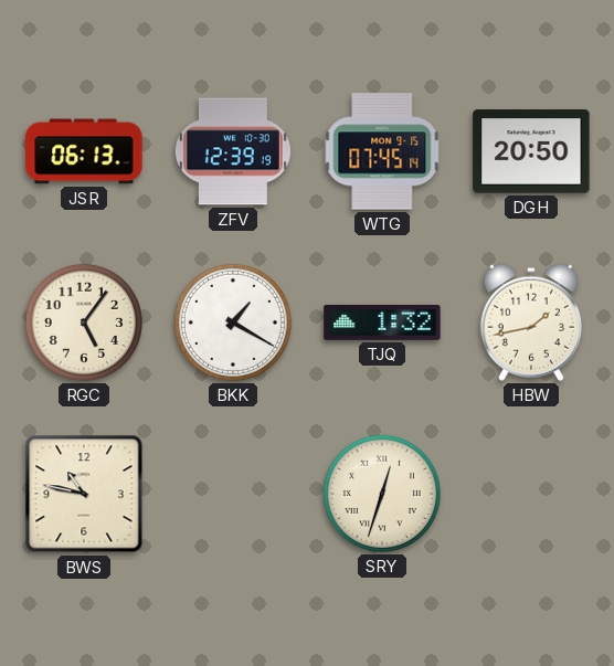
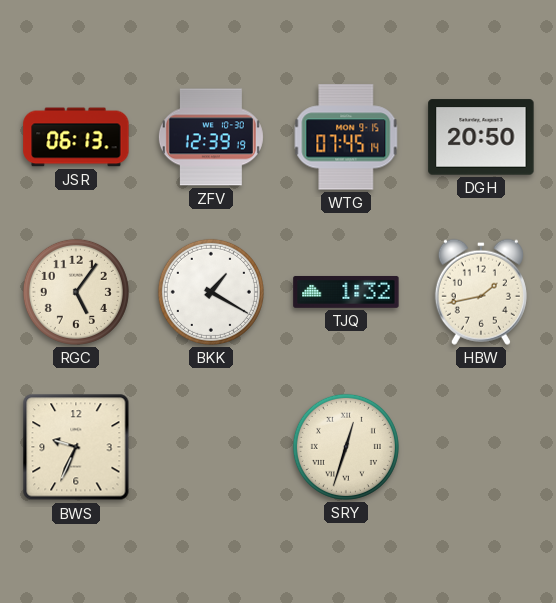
BWS: 10:47 -> 9:34
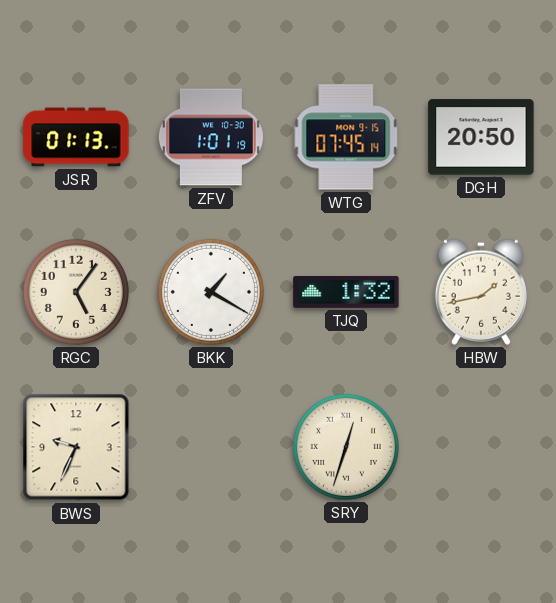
JSR: 06:13 -> 01:13
ZFV: 12:39 -> 1:01
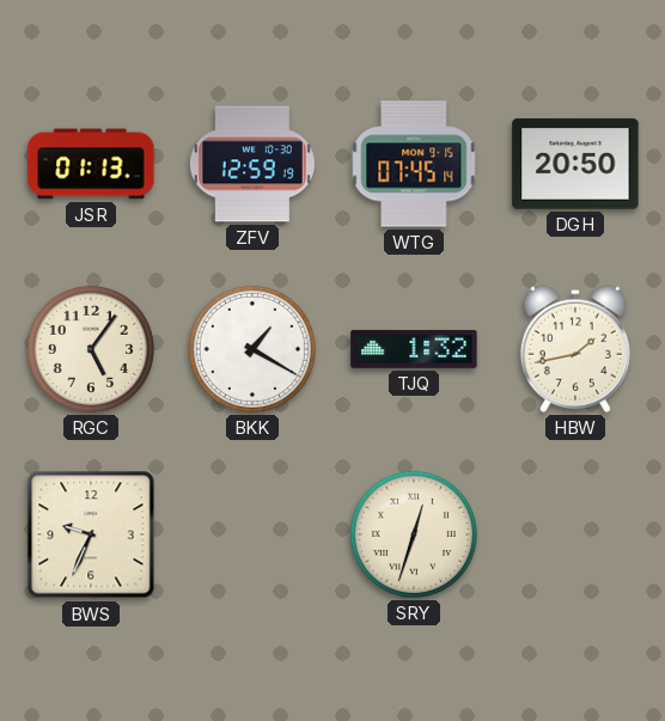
ZFV: 1:01 -> 12:59
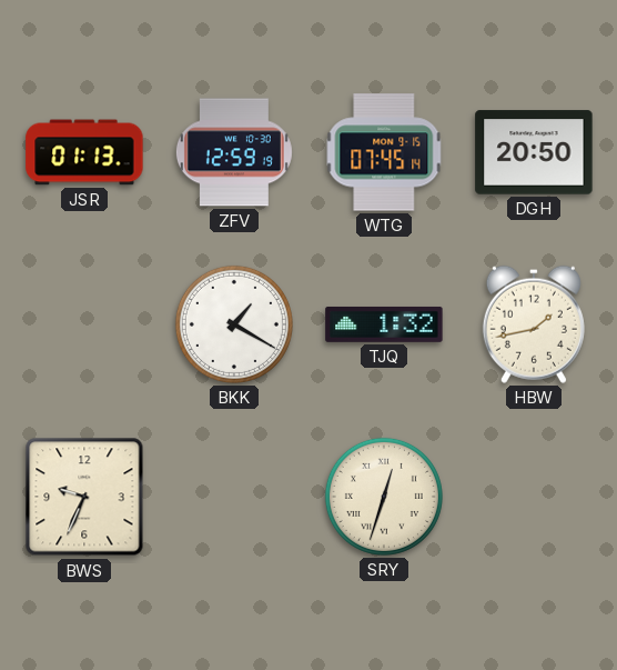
RGC: 5:06 -> none
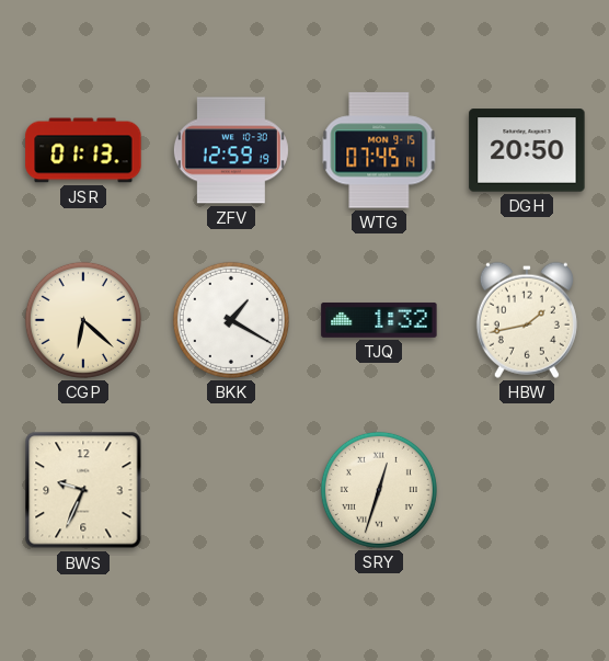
CGP: none -> 6:22
